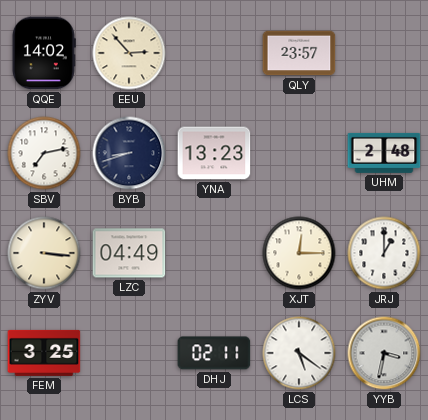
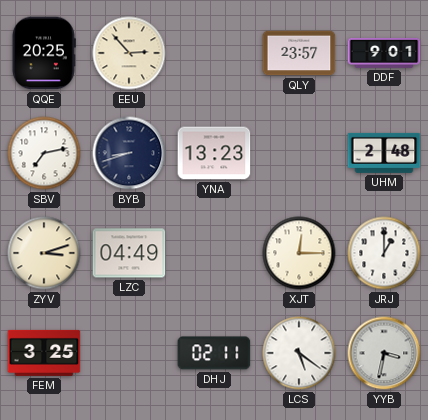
QQE: 14:02 -> 20:25
DDF: none -> 9:01
ZYV: 3:16 -> 3:12
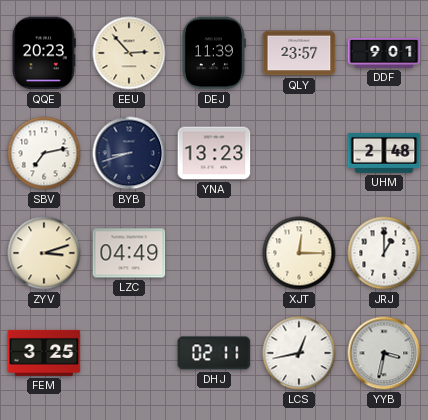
QQE: 20:25 -> 20:23
DEJ: none -> 11:39
LCS: 5:21 -> 12:43
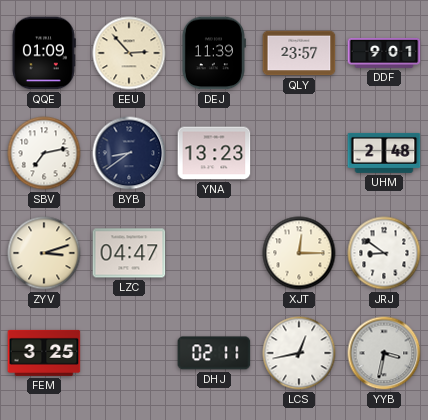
QQE: 20:23 -> 01:09
BYB: 8:42 -> 8:39
LZC: 04:49 -> 04:47
JRJ: 1:00 -> 8:51
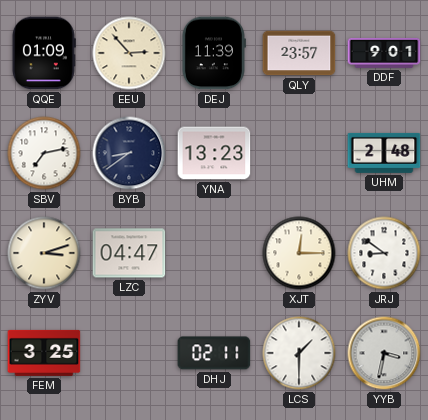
LCS: 12:43 -> 1:30
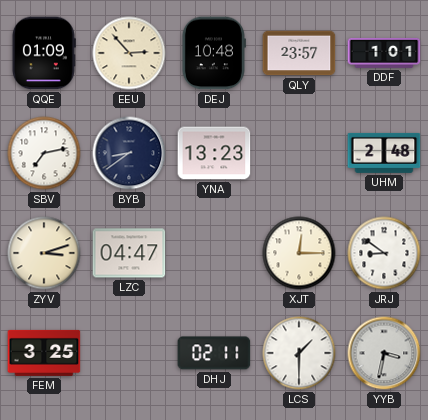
DEJ: 11:39 -> 10:48
DDF: 9:01 -> 1:01
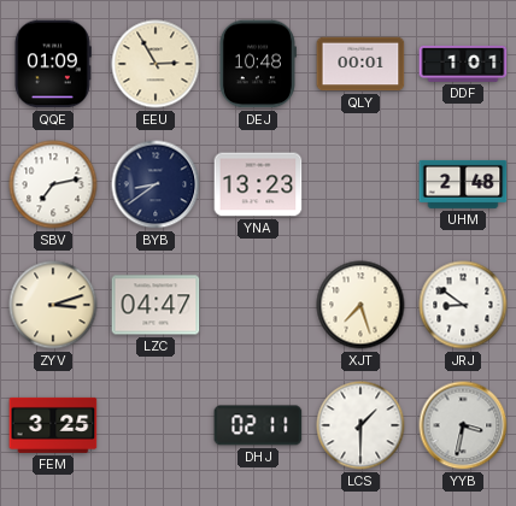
EEU: 2:53 -> 2:55
QLY: 23:57 -> 00:01
XJT: 12:15 -> 7:27
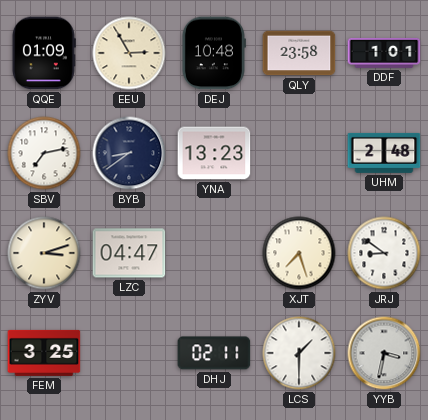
QLY: 00:01 -> 23:58
